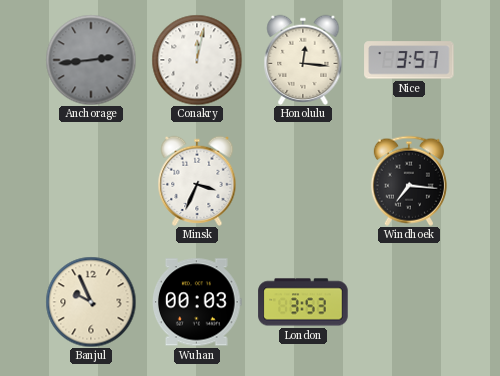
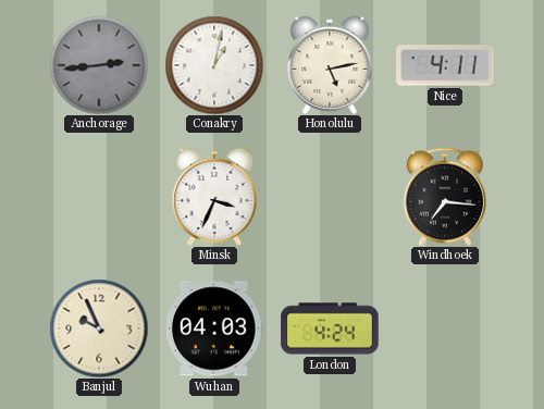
Conakry: 12:02 -> 1:02
Honolulu: 12:16 -> 5:13
Nice: 3:57 -> 4:11
Wuhan: 00:03 -> 04:03
London: 3:53 -> 4:24
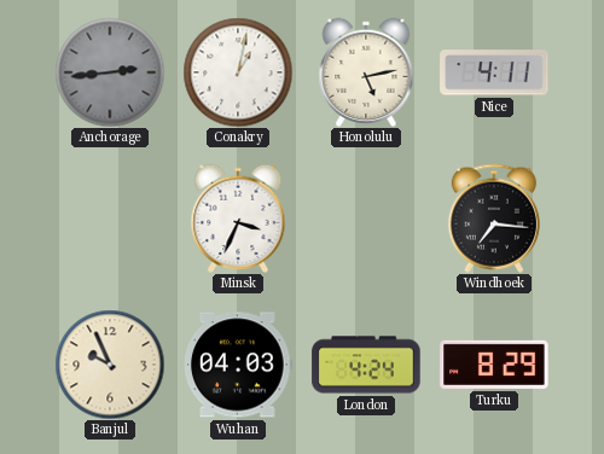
Turku: none -> 8:29
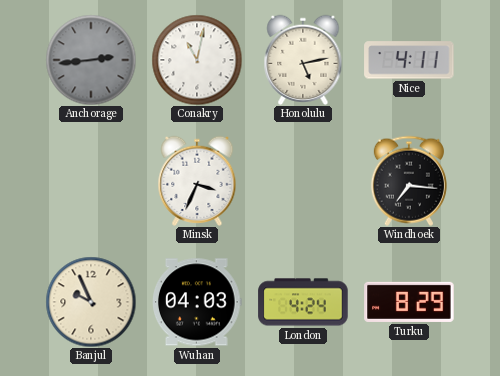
Conakry: 1:02 -> 11:02
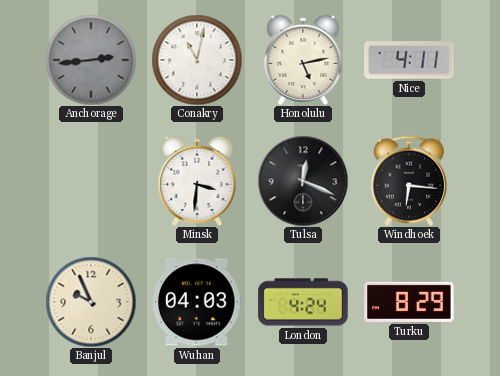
Minsk: 3:34 -> 3:31
Tulsa: none -> 12:19
Windhoek: 7:16 -> 6:16
